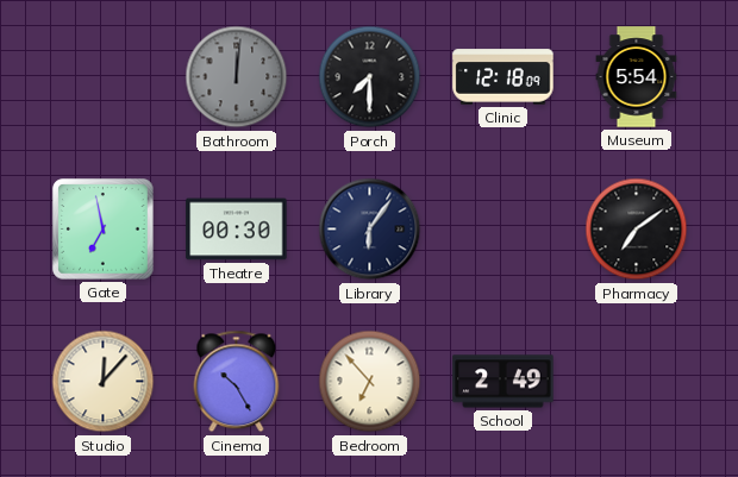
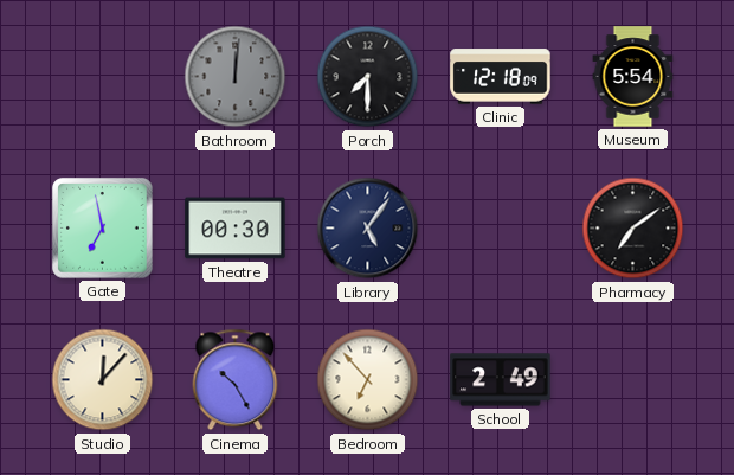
Library: 6:06 -> 5:06
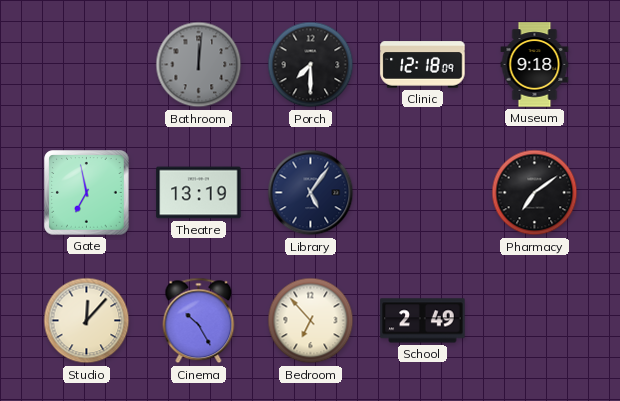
Museum: 5:54 -> 9:18
Theatre: 00:30 -> 13:19
